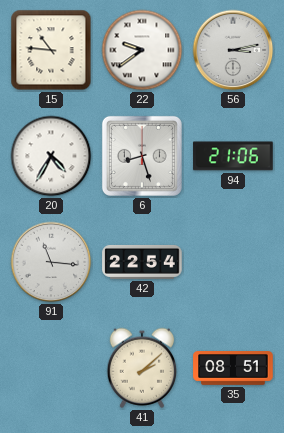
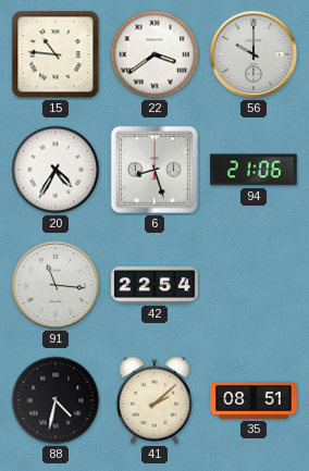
22: 9:39 -> 3:39
56: 3:13 -> 10:00
88: none -> 4:32
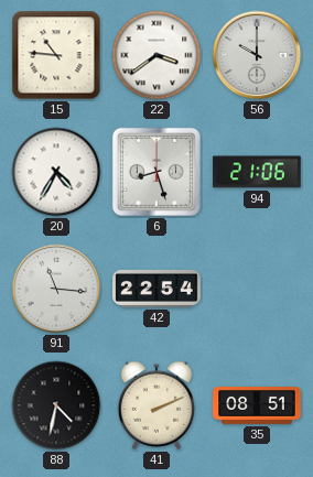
41: 2:08 -> 2:11
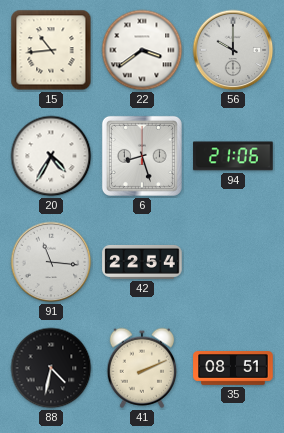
15: 10:46 -> 10:44
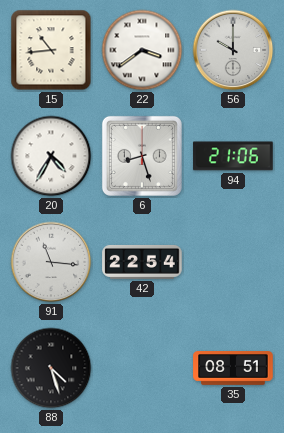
88: 4:32 -> 4:27
41: 2:11 -> none
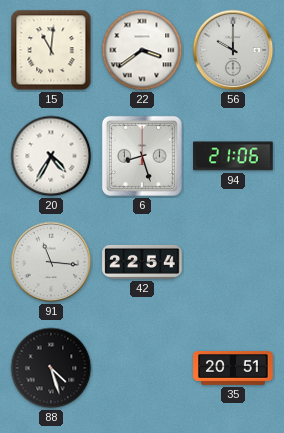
15: 10:44 -> 11:01
35: 08:51 -> 20:51
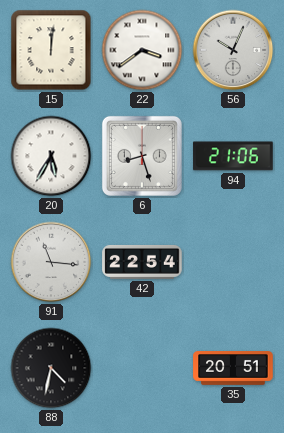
15: 11:01 -> 12:01
56: 10:00 -> 10:04
20: 4:35 -> 5:35
88: 4:27 -> 4:32
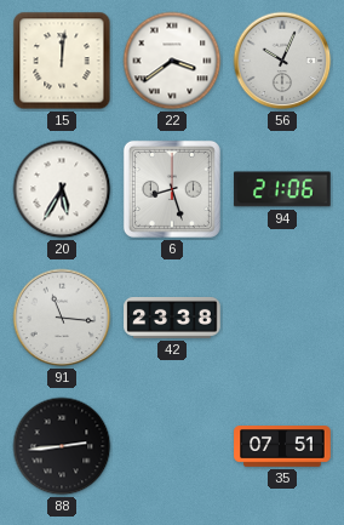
42: 22:54 -> 23:38
88: 4:32 -> 2:44
35: 20:51 -> 07:51
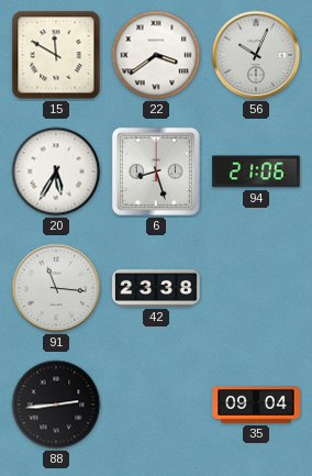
15: 12:01 -> 11:50
35: 07:51 -> 09:04
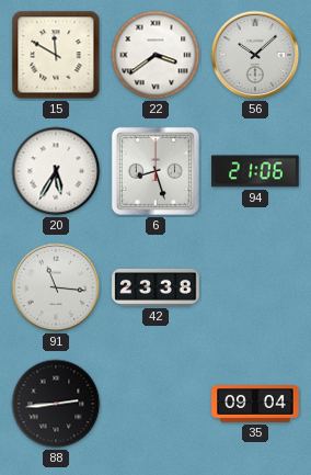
56: 10:04 -> 10:08
